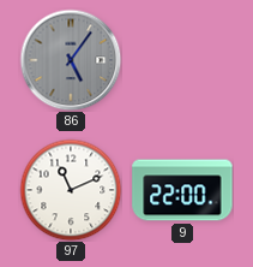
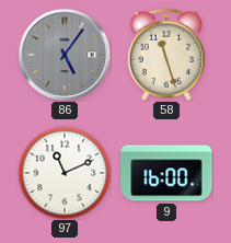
58: none -> 11:27
9: 22:00 -> 16:00
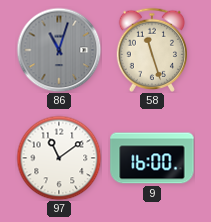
86: 5:06 -> 11:03
97: 11:11 -> 11:09
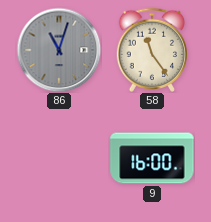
58: 11:27 -> 11:24
97: 11:09 -> none
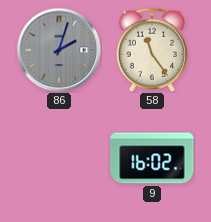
86: 11:03 -> 2:03
9: 16:00 -> 16:02
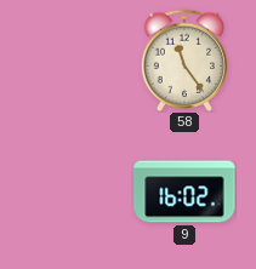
86: 2:03 -> none
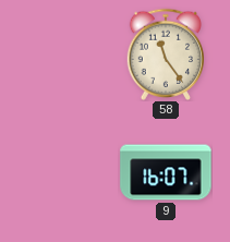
9: 16:02 -> 16:07
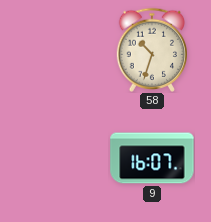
58: 11:24 -> 10:33
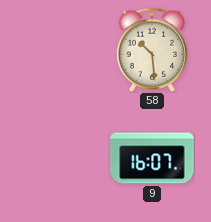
58: 10:33 -> 10:29
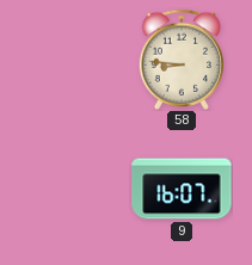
58: 10:29 -> 8:46
